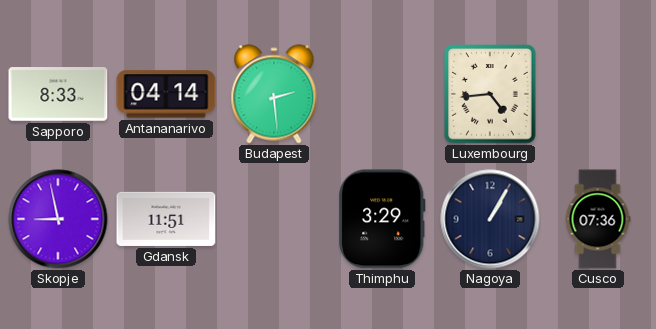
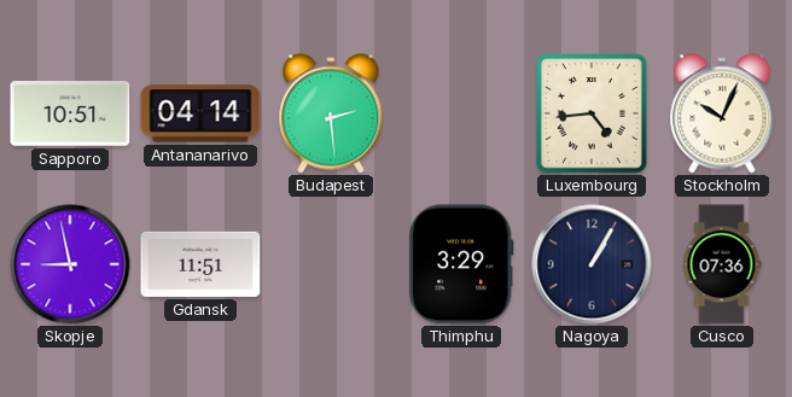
Sapporo: 8:33 -> 10:51
Stockholm: none -> 10:04
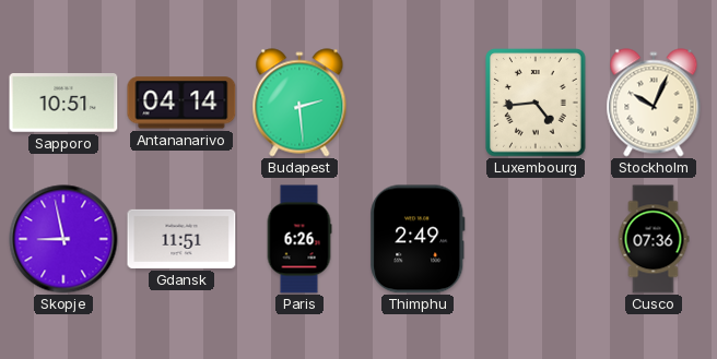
Paris: none -> 6:26
Thimphu: 3:29 -> 2:49
Nagoya: 1:05 -> none
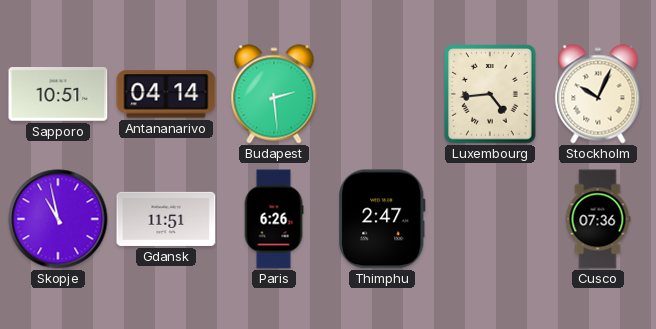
Skopje: 8:58 -> 10:58
Thimphu: 2:49 -> 2:47
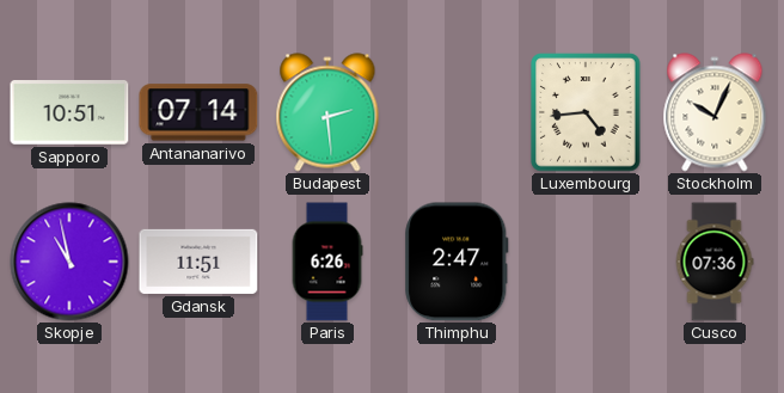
Antananarivo: 04:14 -> 07:14
